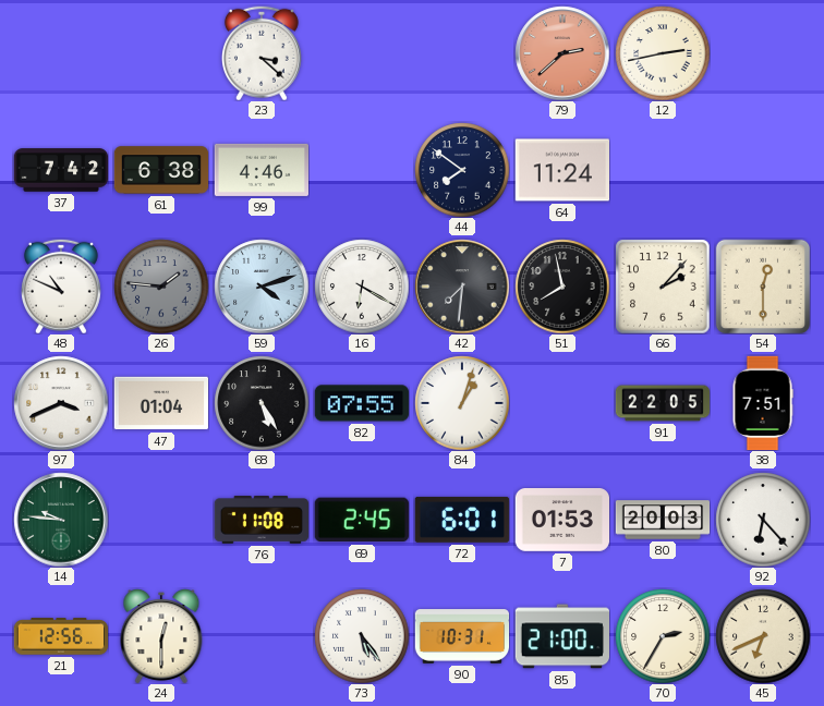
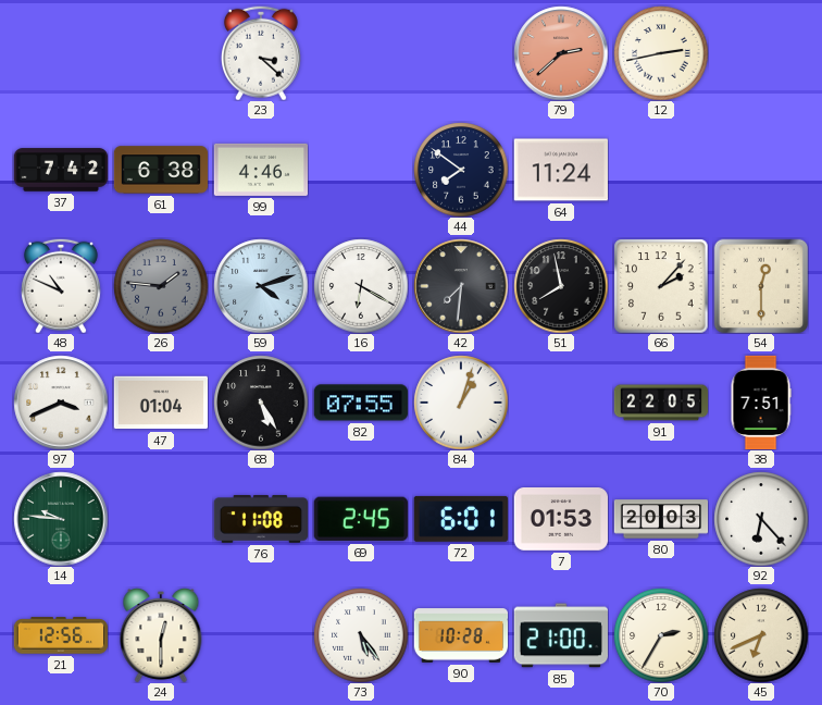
90: 10:31 -> 10:28
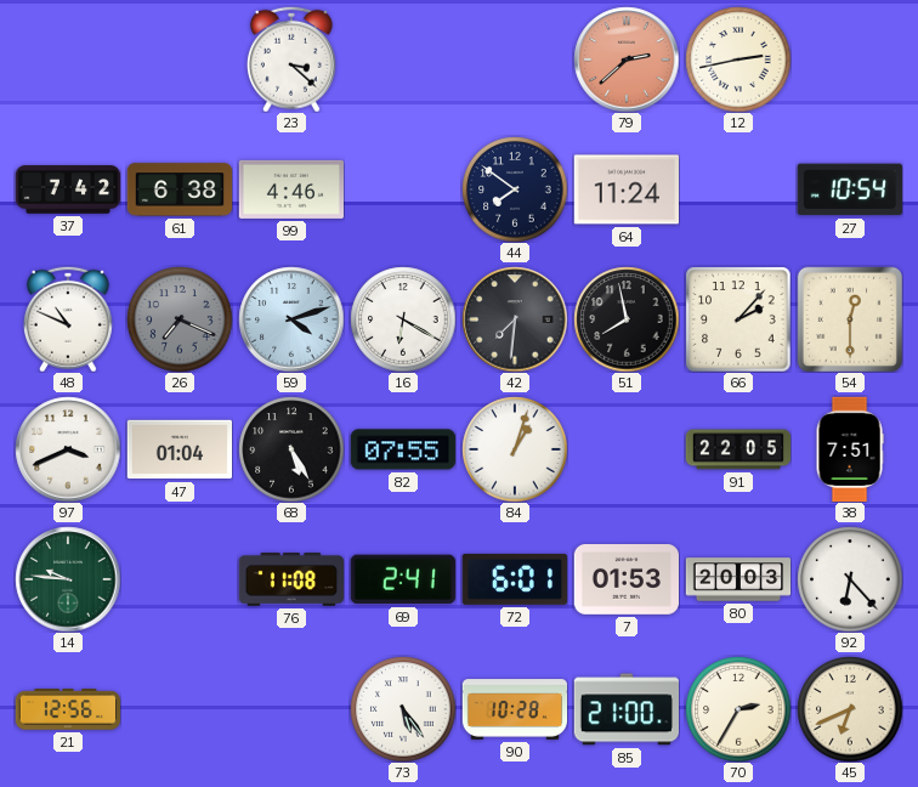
27: none -> 10:54
26: 1:46 -> 7:19
69: 2:45 -> 2:41
24: 12:30 -> none
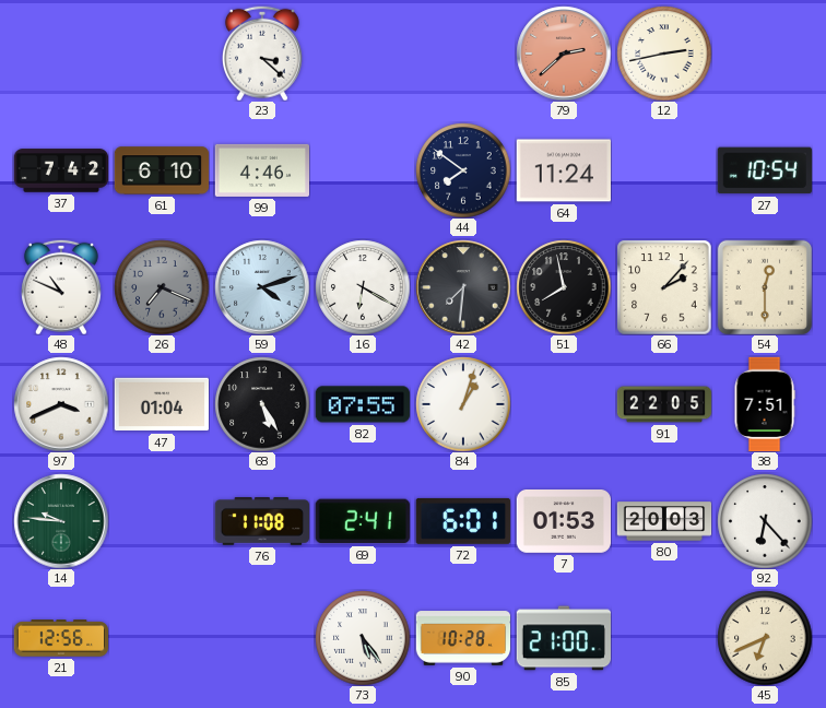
61: 6:38 -> 6:10
70: 2:35 -> none
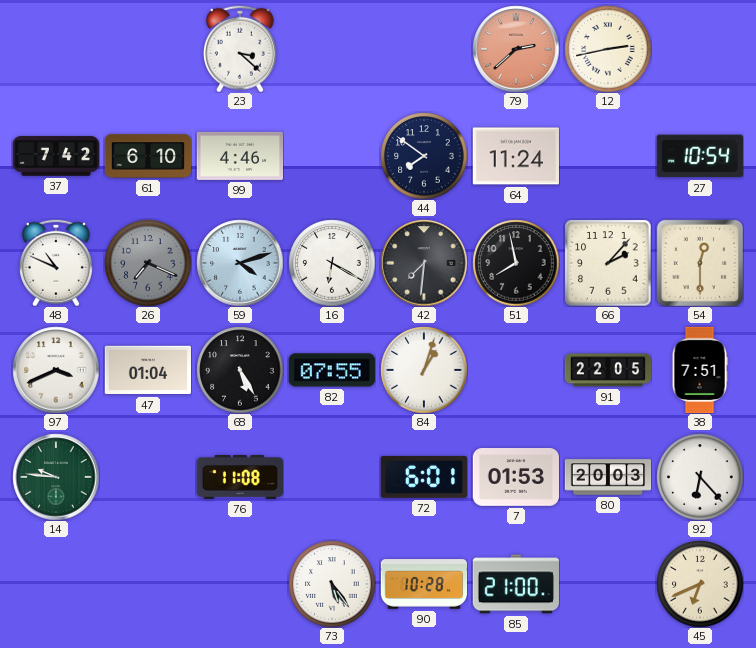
69: 2:41 -> none
21: 12:56 -> none
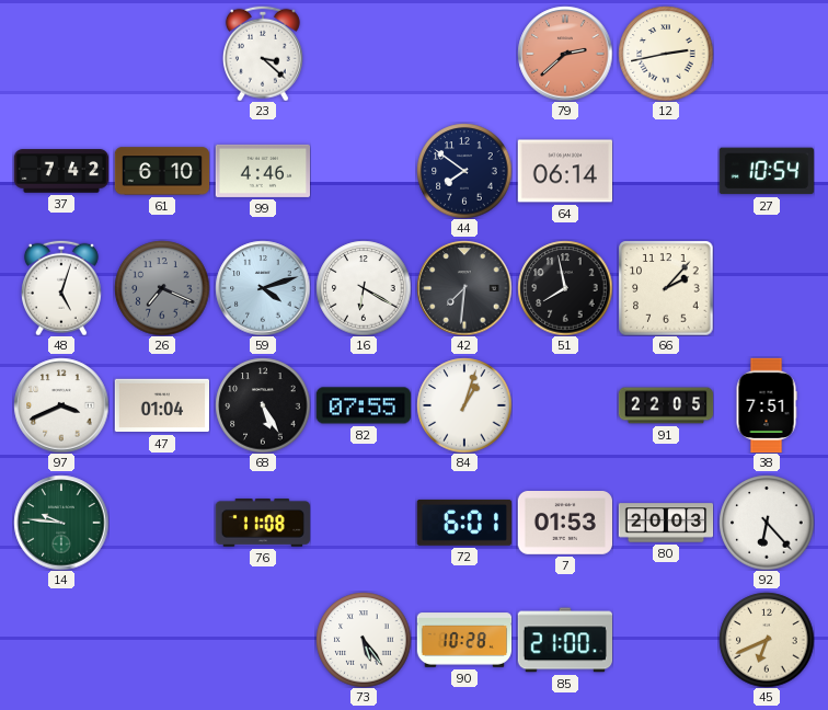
64: 11:24 -> 06:14
48: 10:49 -> 5:03
54: 12:30 -> none
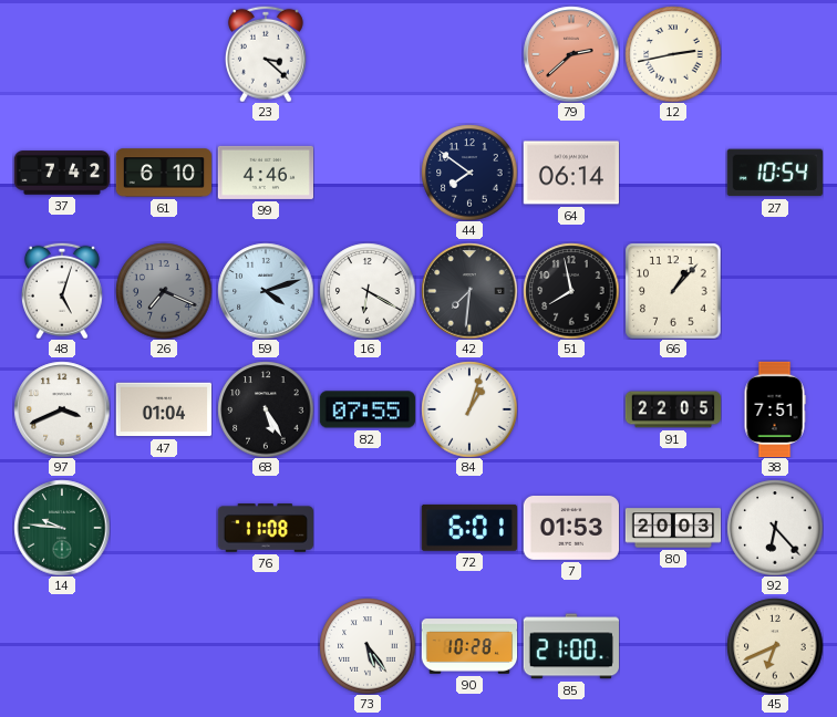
66: 2:07 -> 1:07
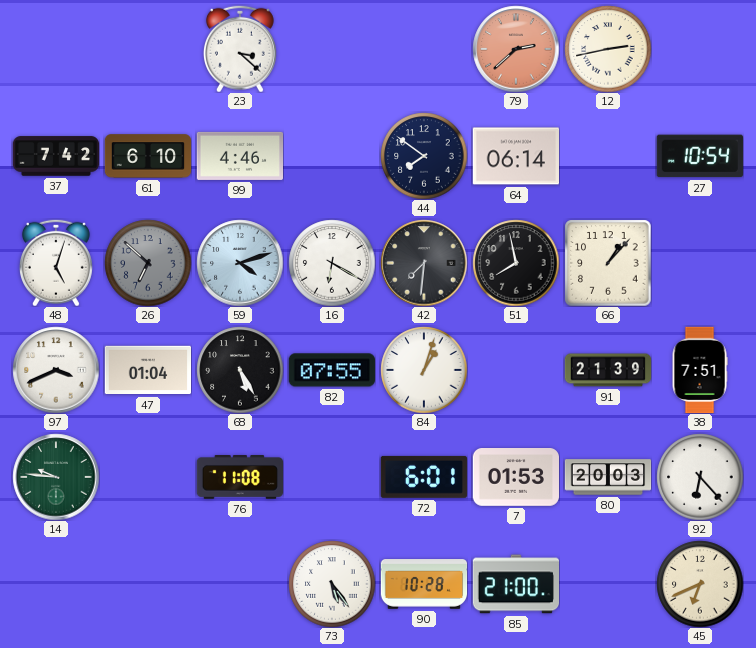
26: 7:19 -> 6:52
91: 22:05 -> 21:39
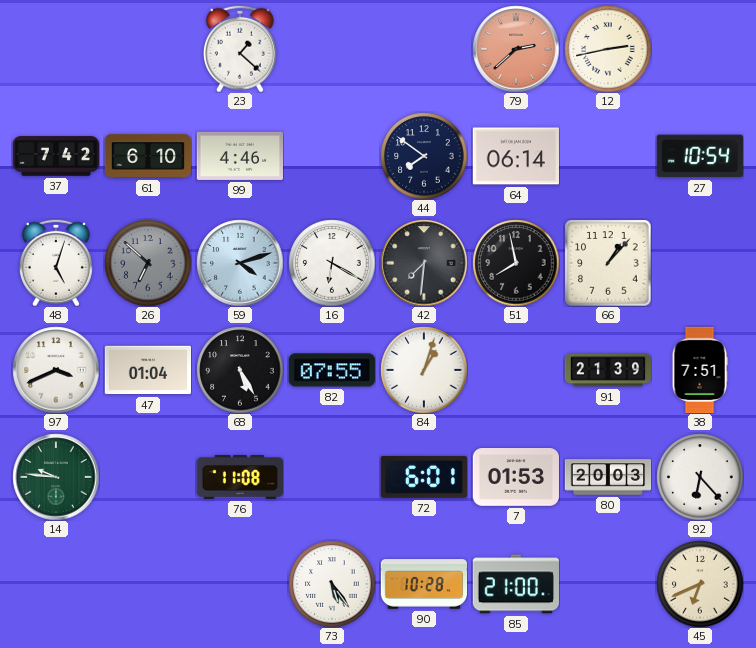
23: 3:22 -> 1:22
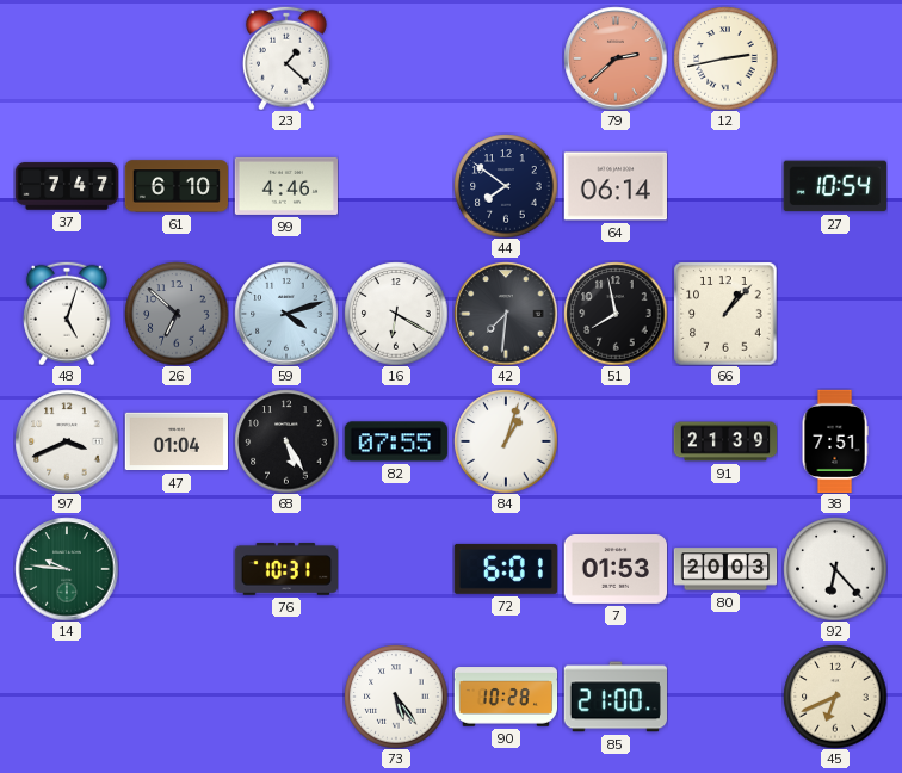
37: 7:42 -> 7:47
76: 11:08 -> 10:31
